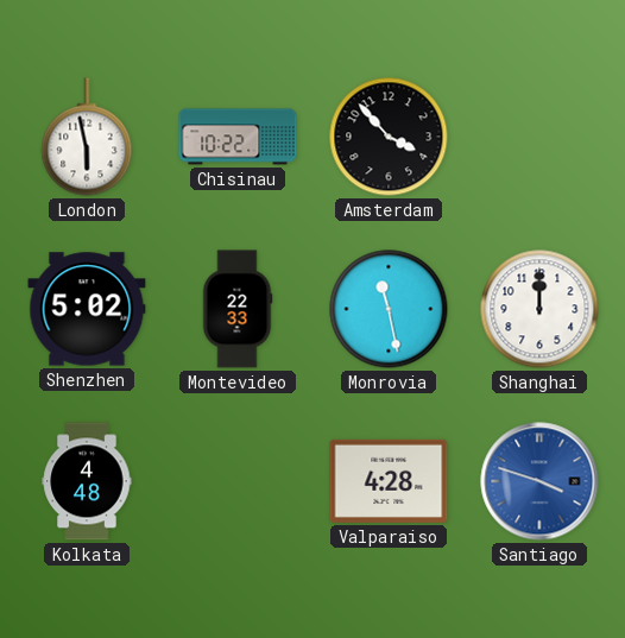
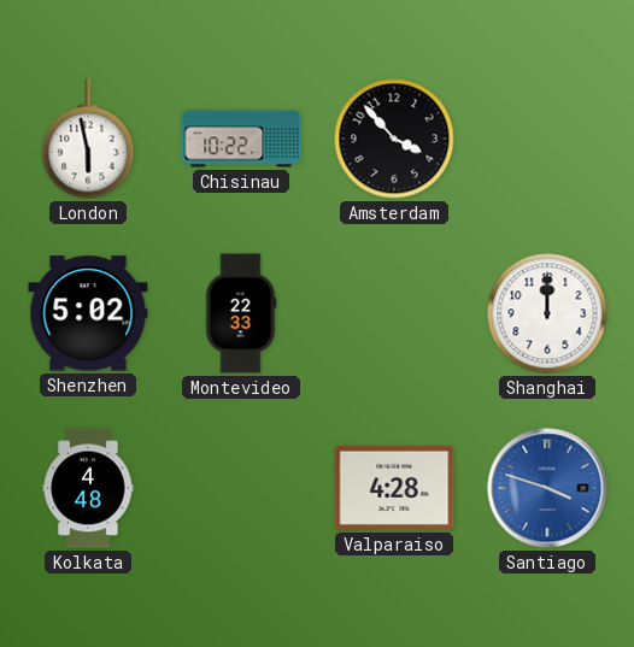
Monrovia: 11:28 -> none
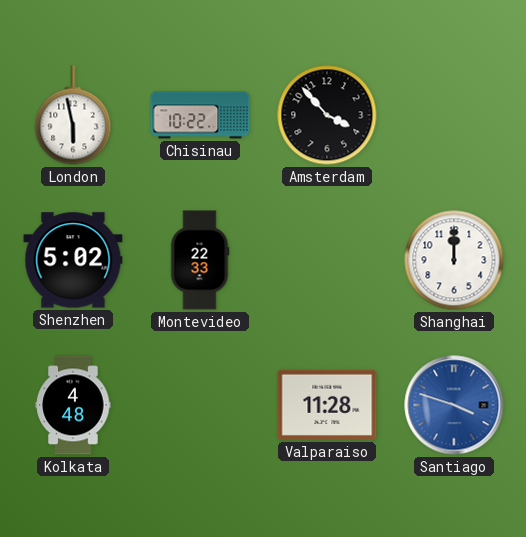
Valparaiso: 4:28 -> 11:28
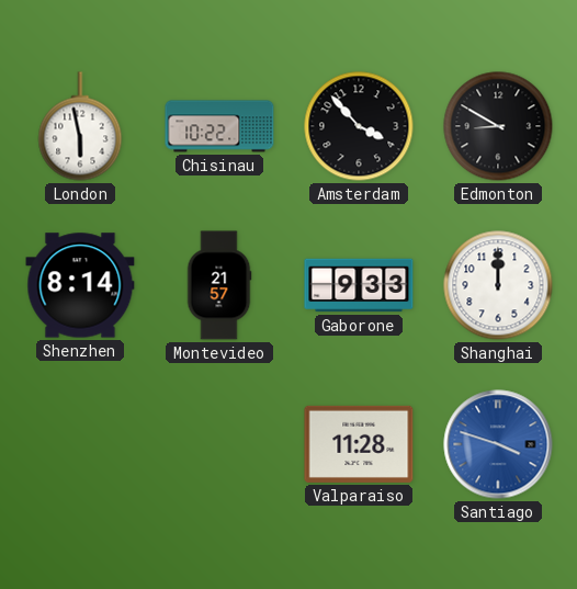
Edmonton: none -> 8:50
Shenzhen: 5:02 -> 8:14
Montevideo: 22:33 -> 21:57
Gaborone: none -> 9:33
Kolkata: 4:48 -> none
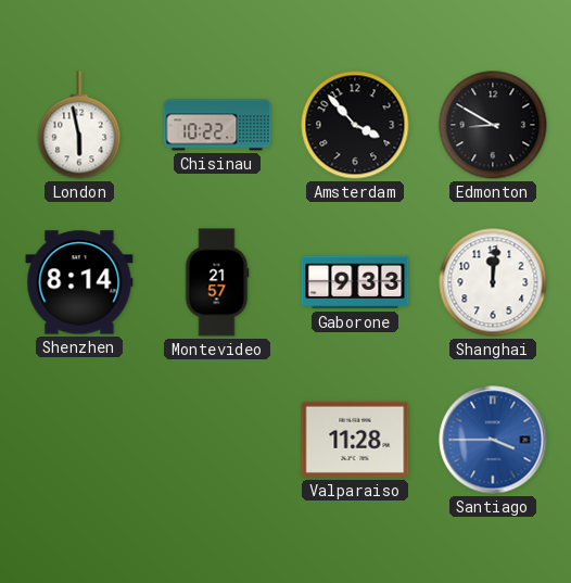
Shanghai: 12:00 -> 12:01
Santiago: 3:48 -> 3:45
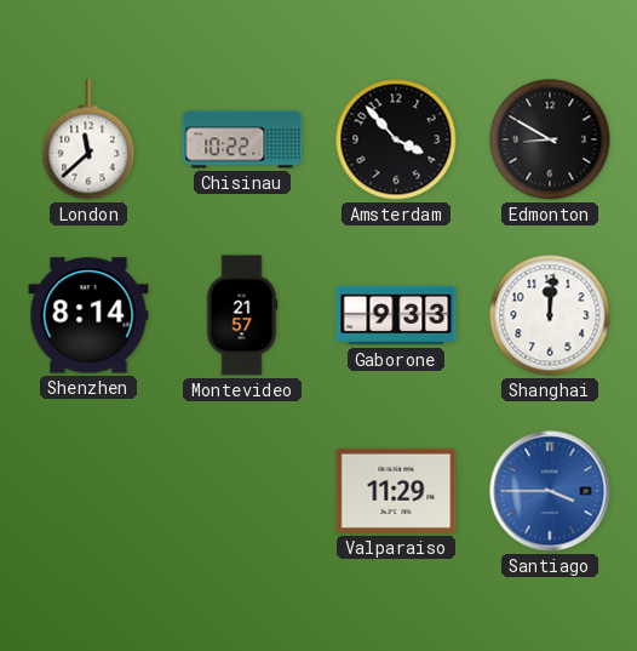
London: 5:58 -> 11:38
Valparaiso: 11:28 -> 11:29
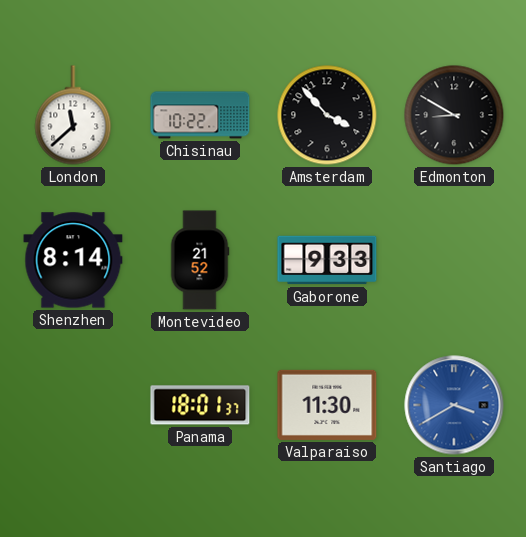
Montevideo: 21:57 -> 21:52
Shanghai: 12:01 -> none
Panama: none -> 18:01
Valparaiso: 11:29 -> 11:30
Santiago: 3:45 -> 3:40
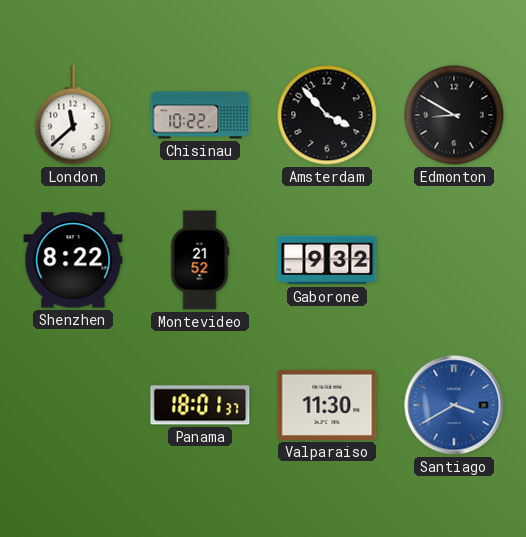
Shenzhen: 8:14 -> 8:22
Gaborone: 9:33 -> 9:32
